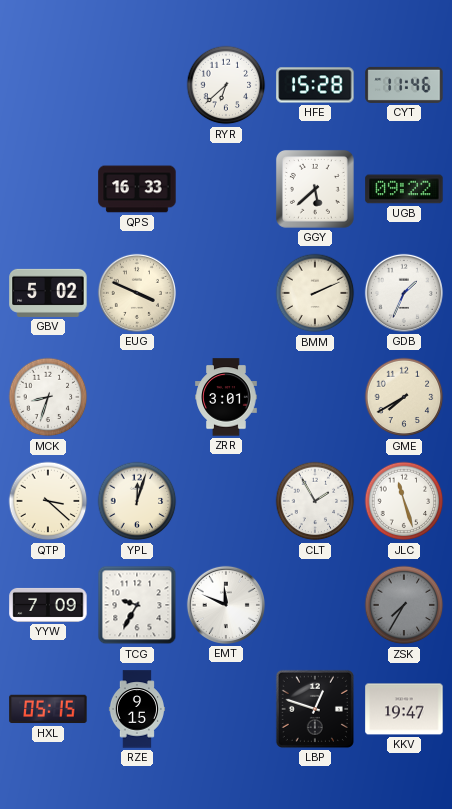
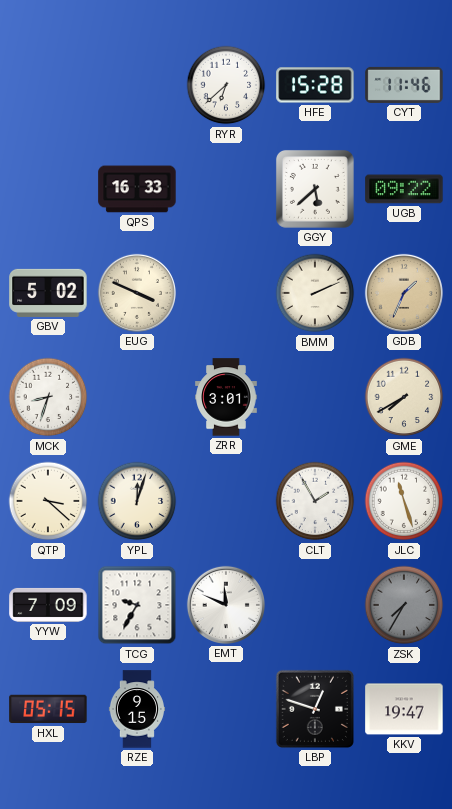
GDB dial: white -> champagne
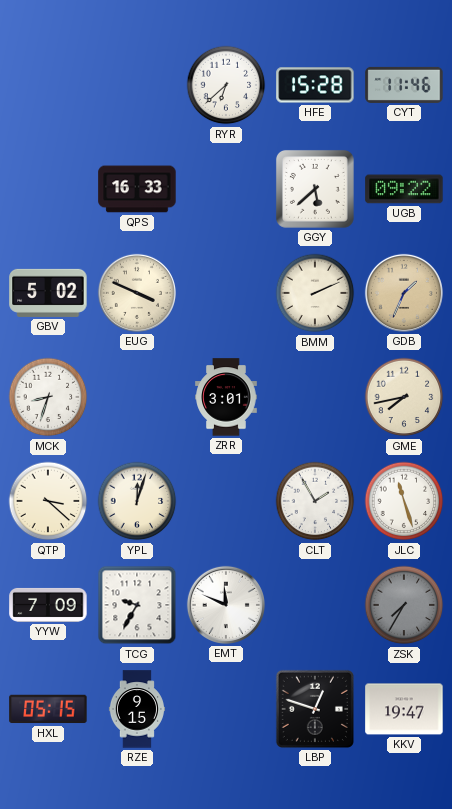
GME: 7:40 -> 7:43
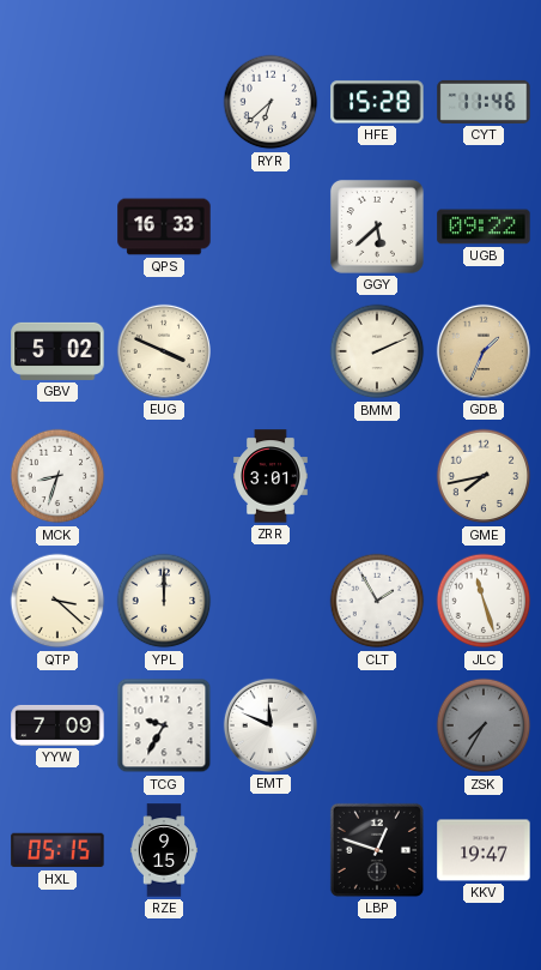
YPL: 12:03 -> 12:00
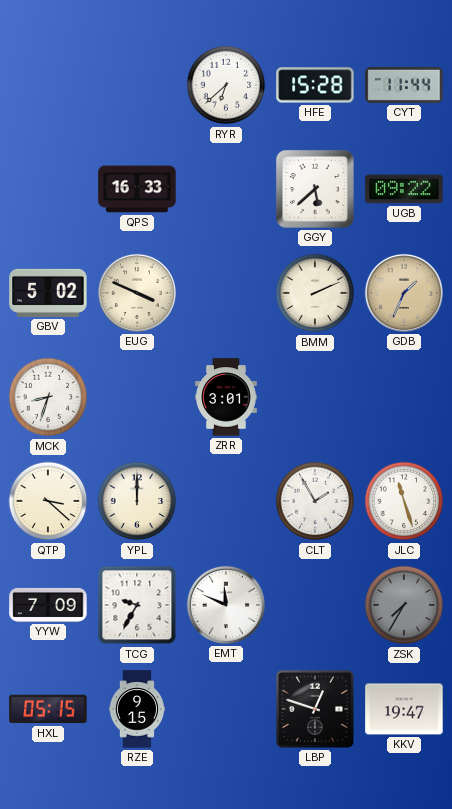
CYT: 11:46 -> 11:44
GME: 7:43 -> none
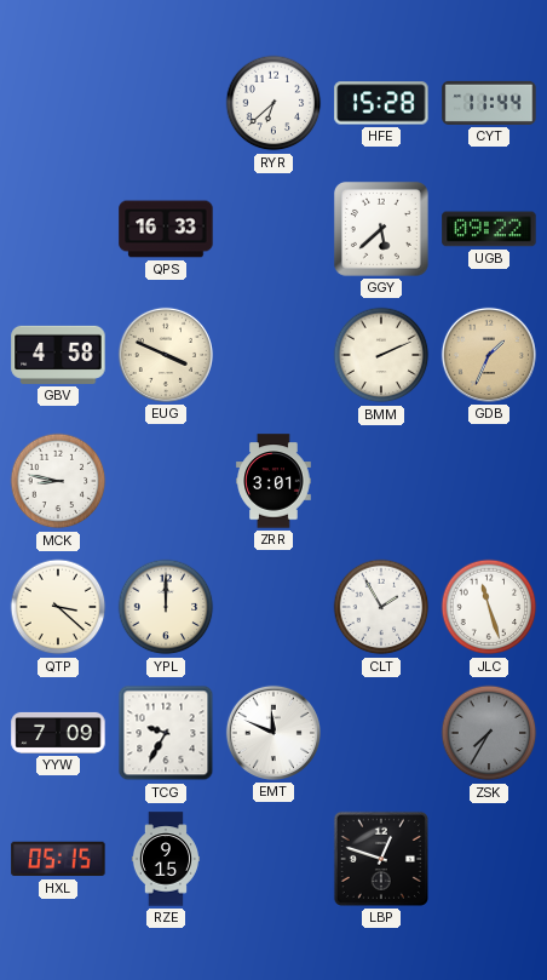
GBV: 5:02 -> 4:58
MCK: 8:33 -> 8:47
KKV: 19:47 -> none
